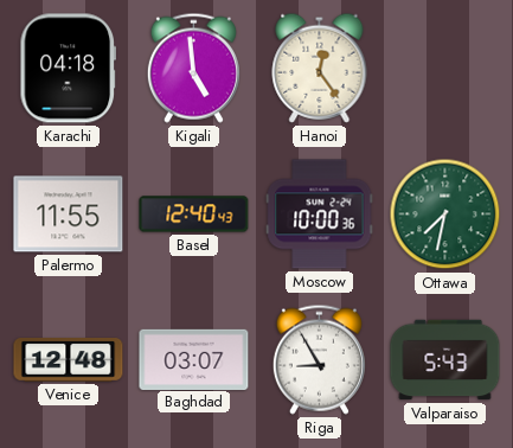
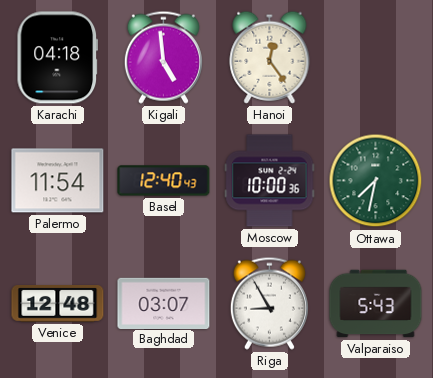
Palermo: 11:55 -> 11:54
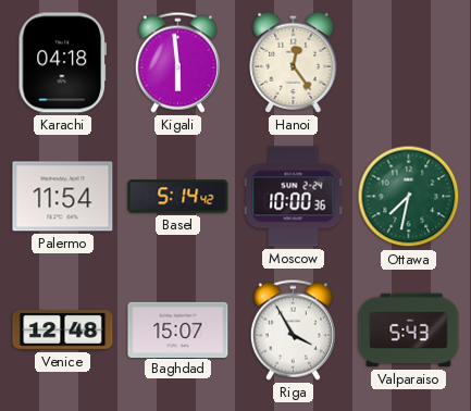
Kigali: 4:59 -> 5:59
Basel: 12:40 -> 5:14
Baghdad: 03:07 -> 15:07
Riga: 8:55 -> 3:55
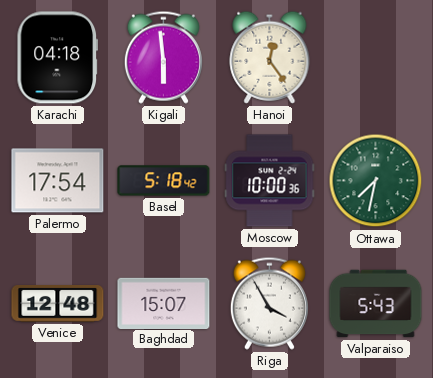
Palermo: 11:54 -> 17:54
Basel: 5:14 -> 5:18
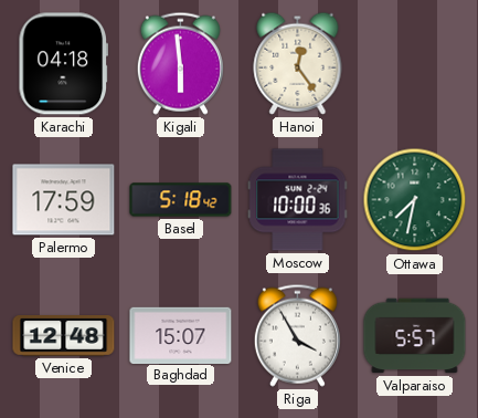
Palermo: 17:54 -> 17:59
Valparaiso: 5:43 -> 5:57
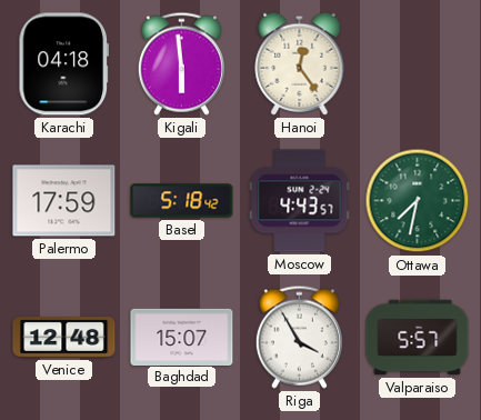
Moscow: 10:00 -> 4:43
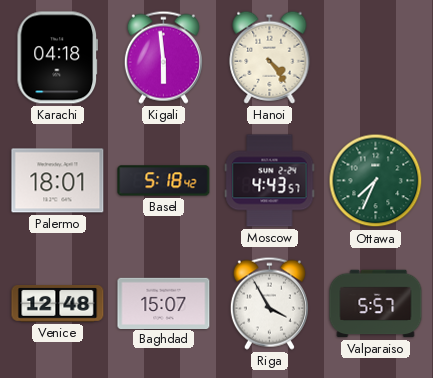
Hanoi: 12:24 -> 4:24
Palermo: 17:59 -> 18:01
Ottawa: 7:32 -> 7:34
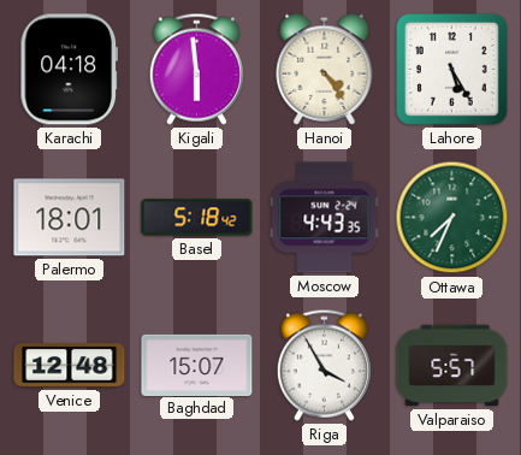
Lahore: none -> 5:25
Moscow: 4:43:57 -> 4:43:35
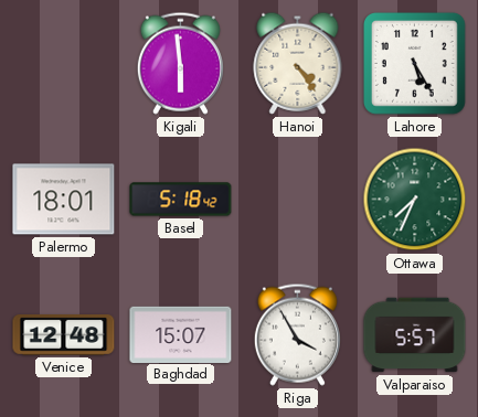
Karachi: 04:18 -> none
Moscow: 4:43 -> none
